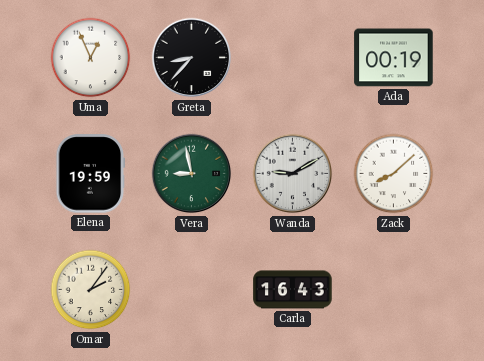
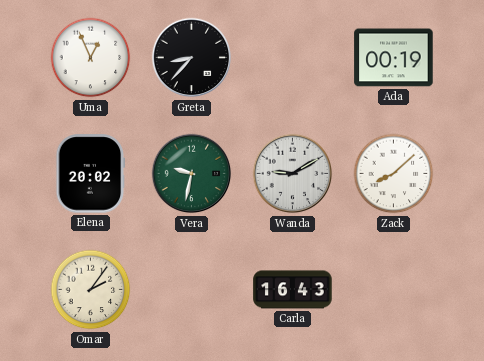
Elena: 19:59 -> 20:02
Vera: 8:58 -> 9:32
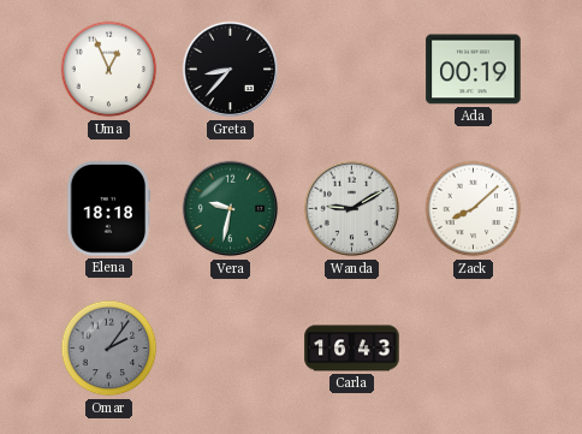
Elena: 20:02 -> 18:18
Omar dial: cream -> grey
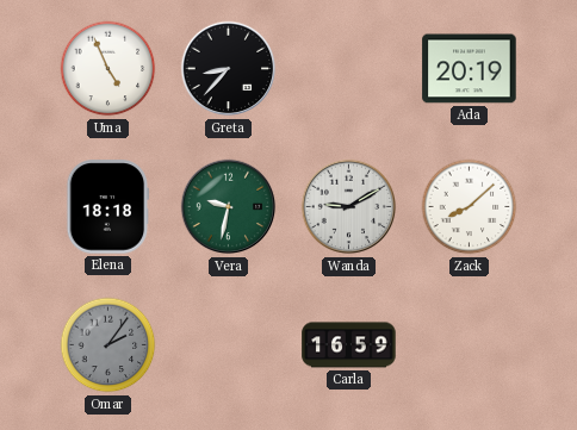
Uma: 12:56 -> 4:56
Ada: 00:19 -> 20:19
Carla: 16:43 -> 16:59
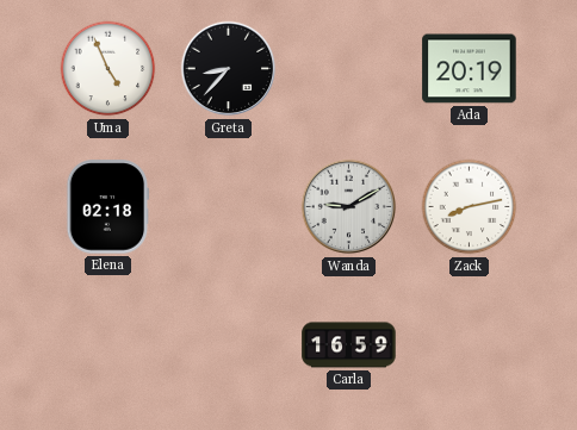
Elena: 18:18 -> 02:18
Vera: 9:32 -> none
Zack: 8:08 -> 8:13
Omar: 2:06 -> none
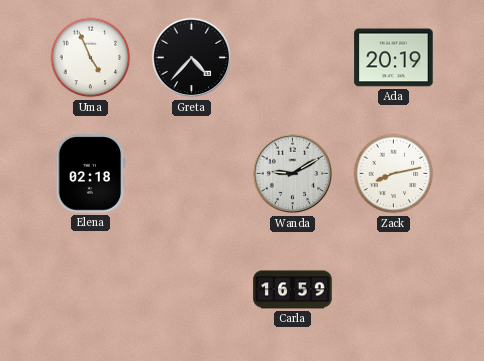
Greta: 8:37 -> 4:37
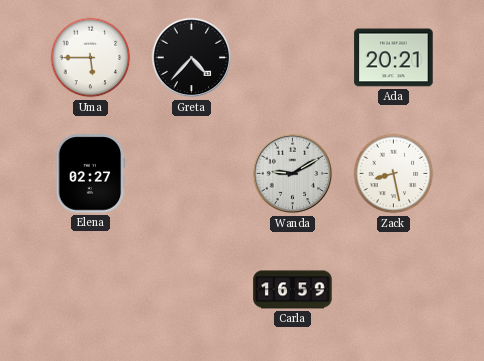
Uma: 4:56 -> 5:45
Ada: 20:19 -> 20:21
Elena: 02:18 -> 02:27
Zack: 8:13 -> 8:28
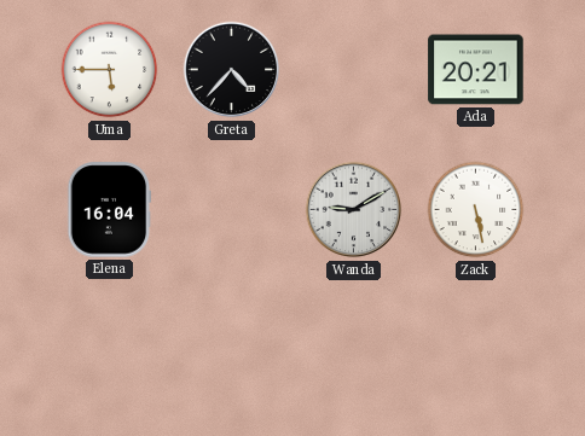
Elena: 02:27 -> 16:04
Zack: 8:28 -> 5:28
Carla: 16:59 -> none
